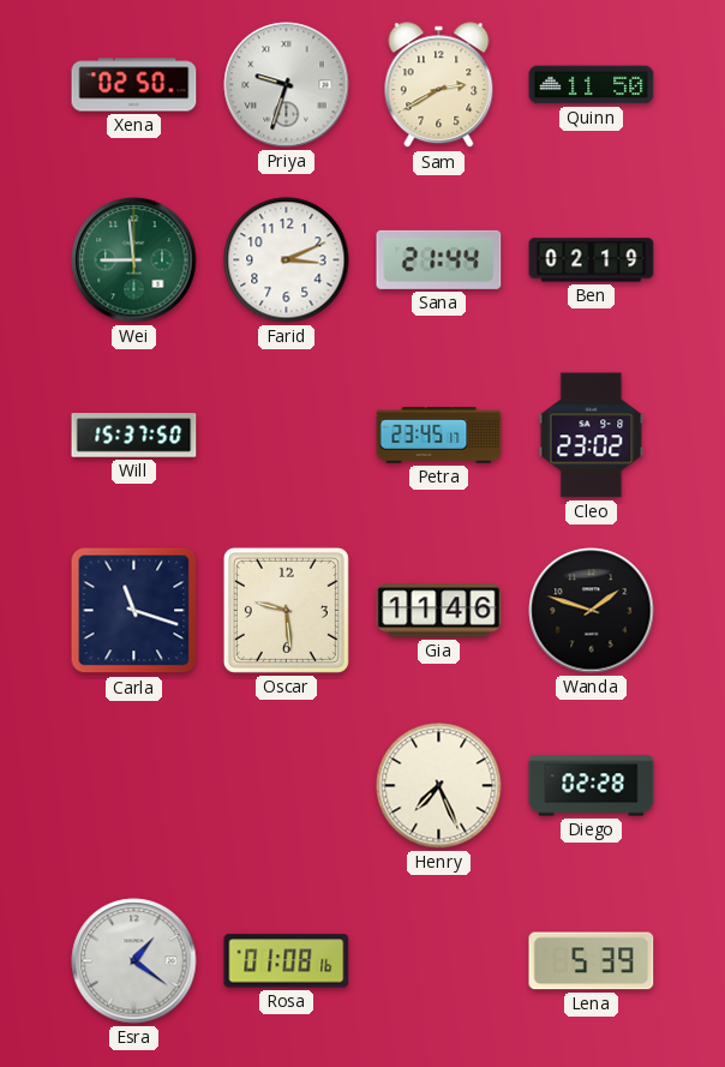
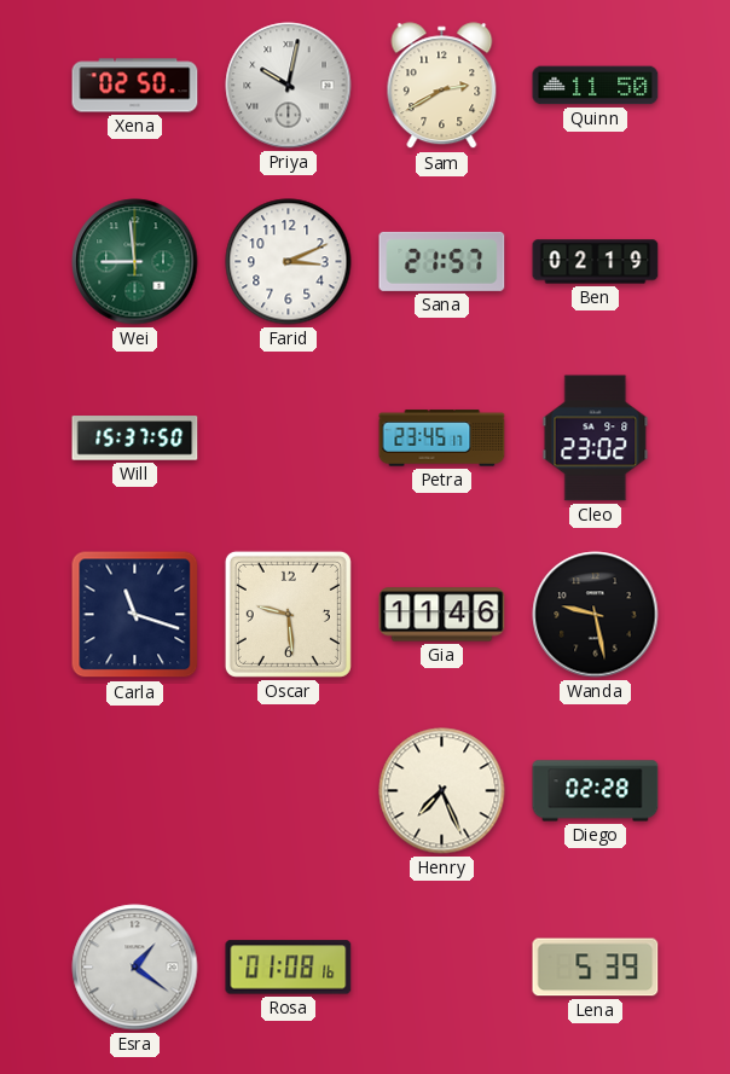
Priya: 9:33 -> 10:02
Sana: 21:44 -> 21:57
Wanda: 1:48 -> 9:28
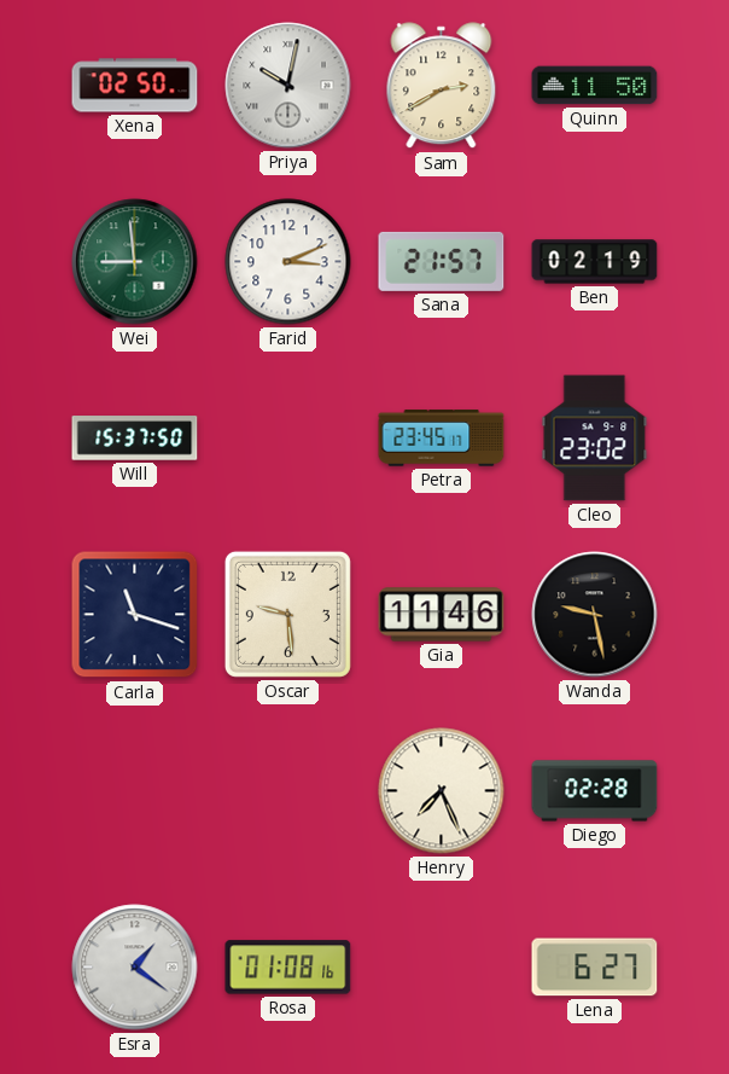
Lena: 5:39 -> 6:27
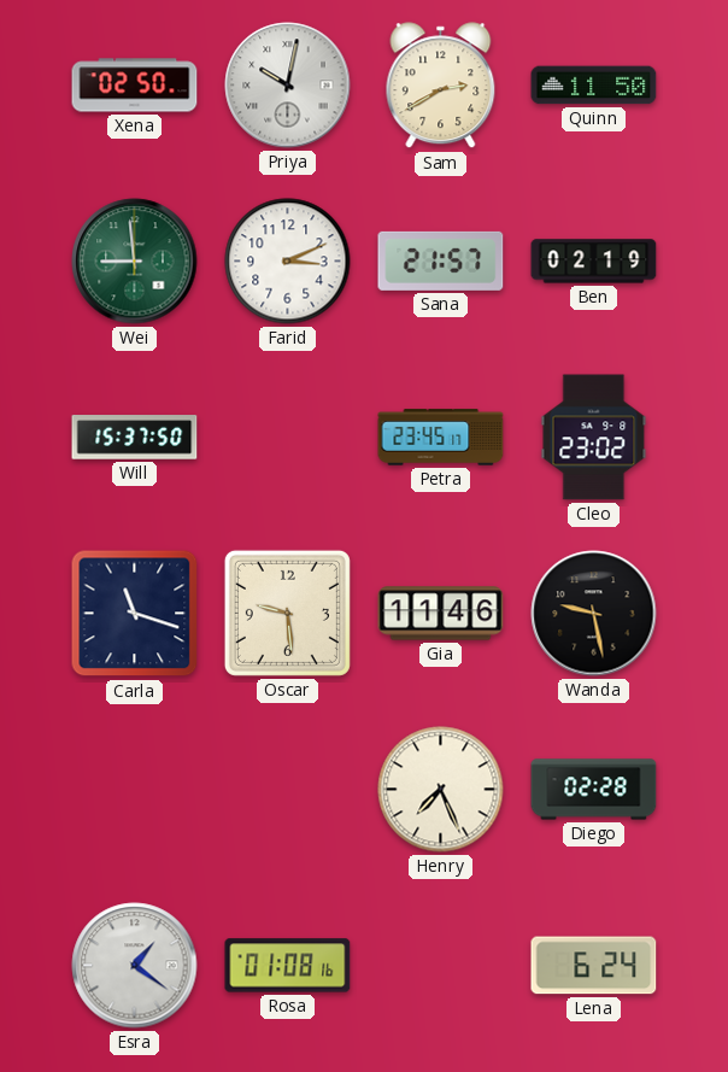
Lena: 6:27 -> 6:24
